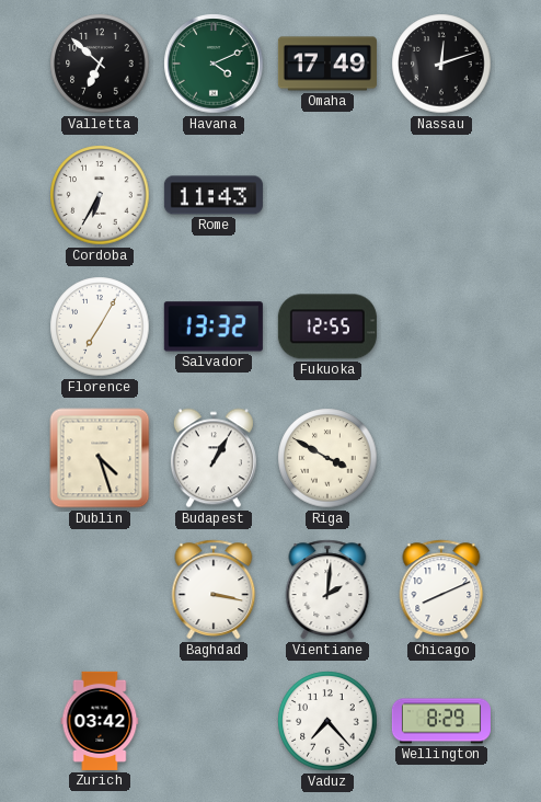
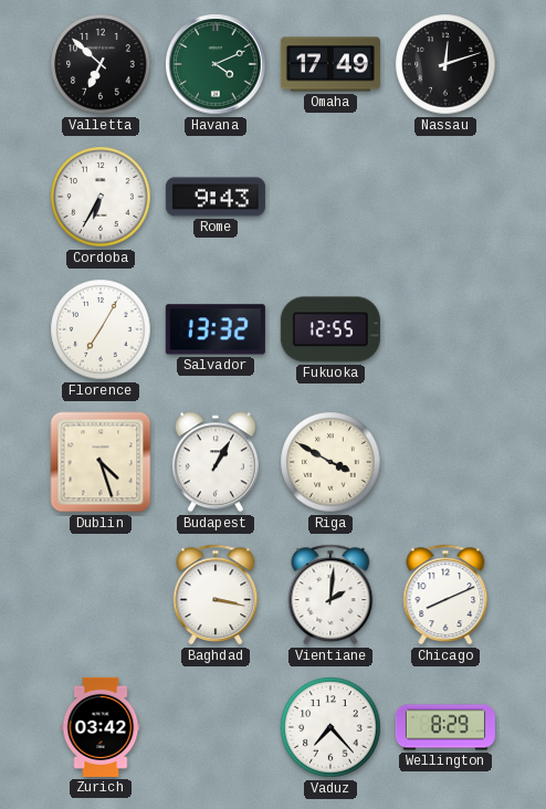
Rome: 11:43 -> 9:43
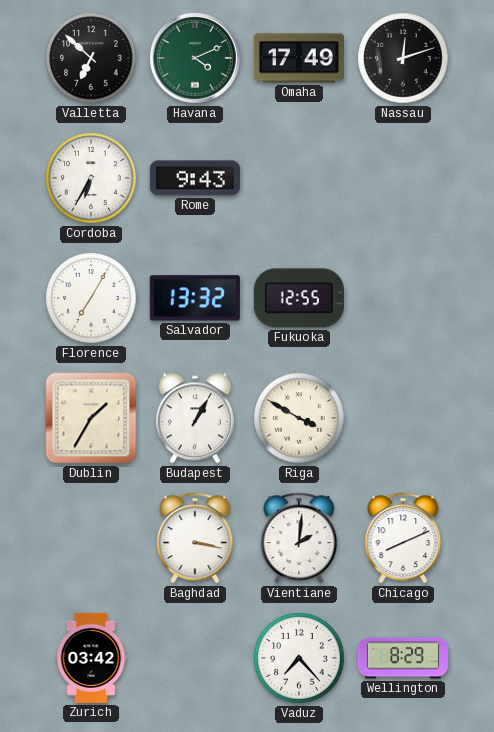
Dublin: 4:27 -> 1:35
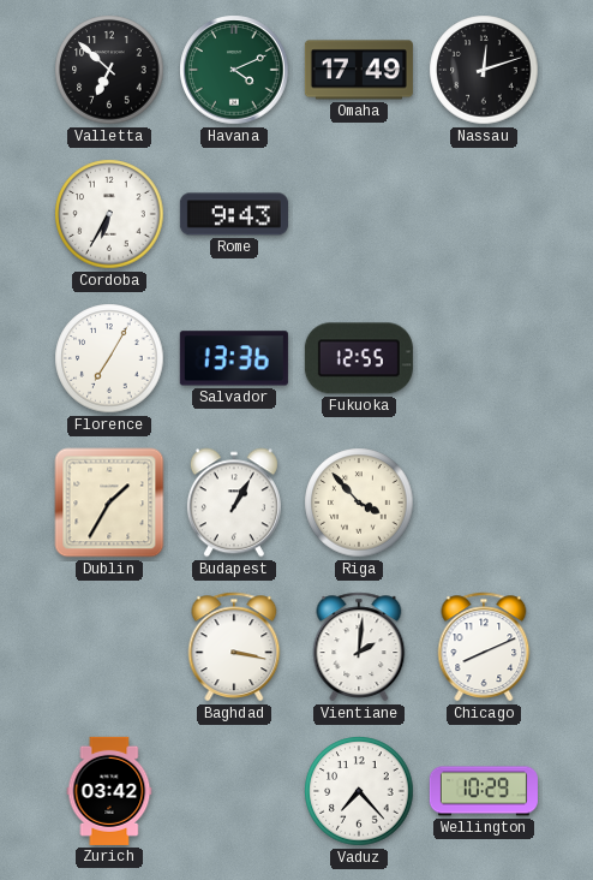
Salvador: 13:32 -> 13:36
Riga: 3:50 -> 3:53
Wellington: 8:29 -> 10:29
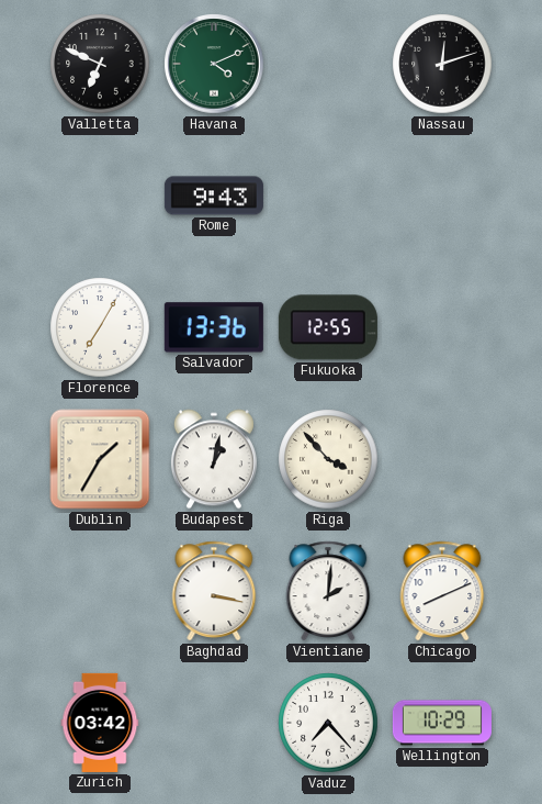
Valletta: 6:52 -> 6:49
Omaha: 17:49 -> none
Cordoba: 6:35 -> none
Budapest: 1:05 -> 1:02
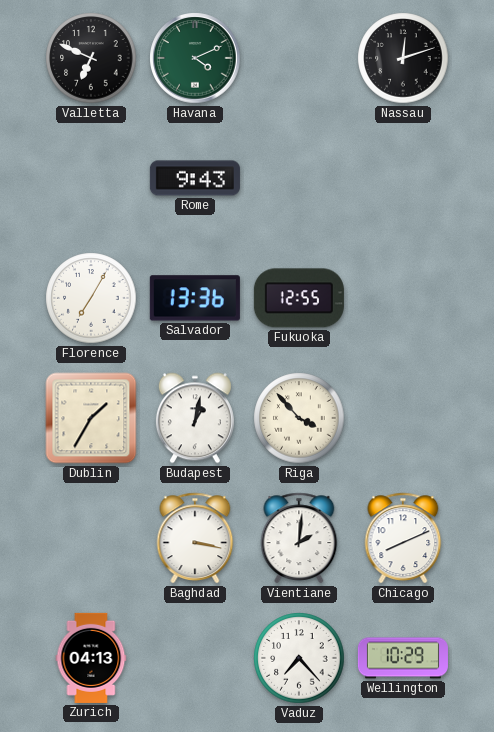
Zurich: 03:42 -> 04:13
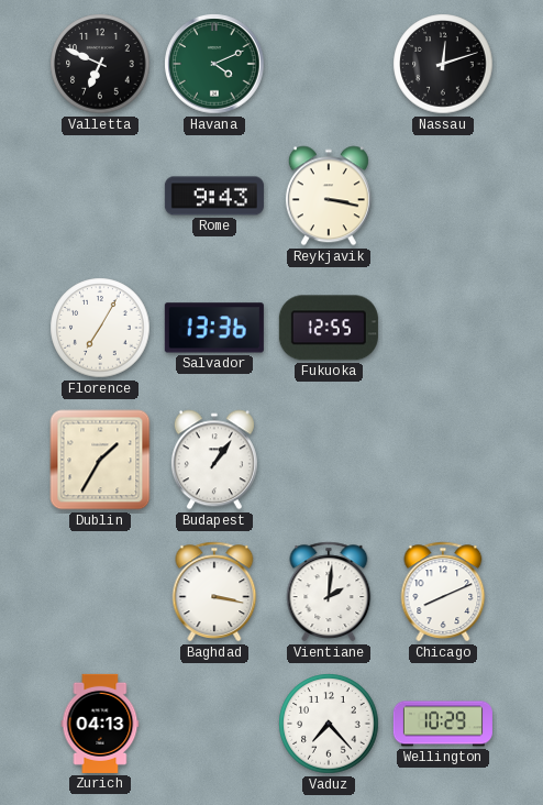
Reykjavik: none -> 3:17
Budapest: 1:02 -> 1:06
Riga: 3:53 -> none
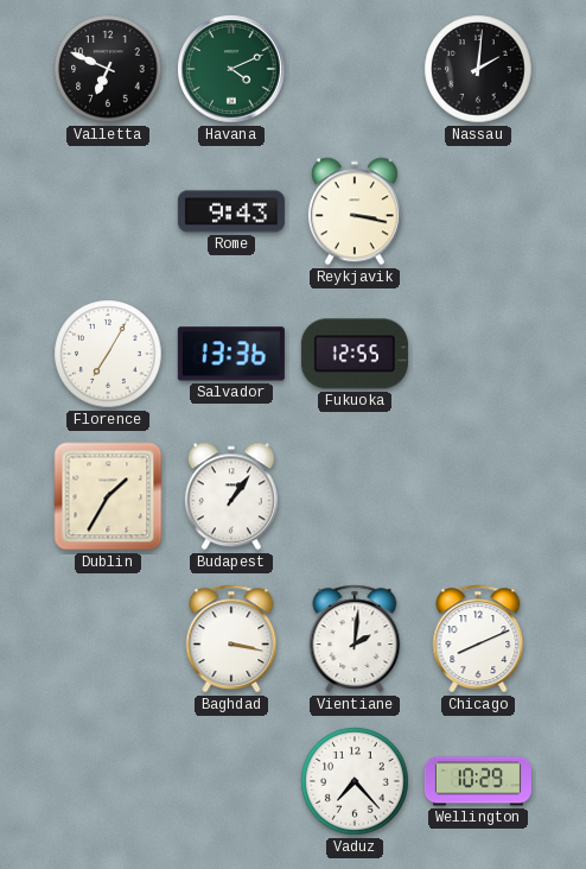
Nassau: 12:12 -> 2:01
Zurich: 04:13 -> none
